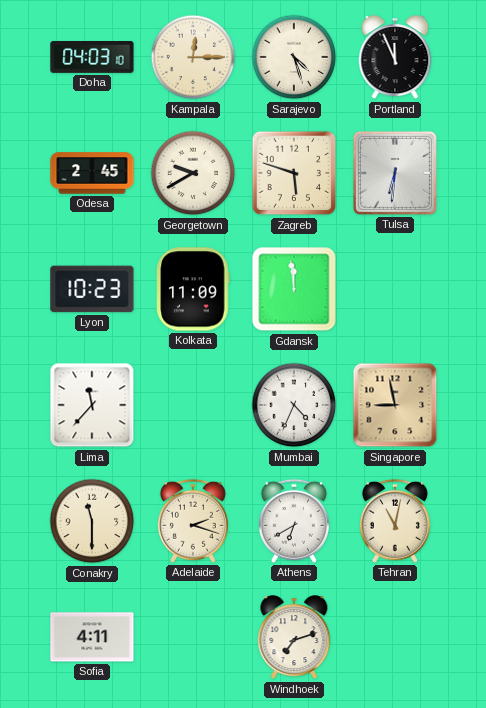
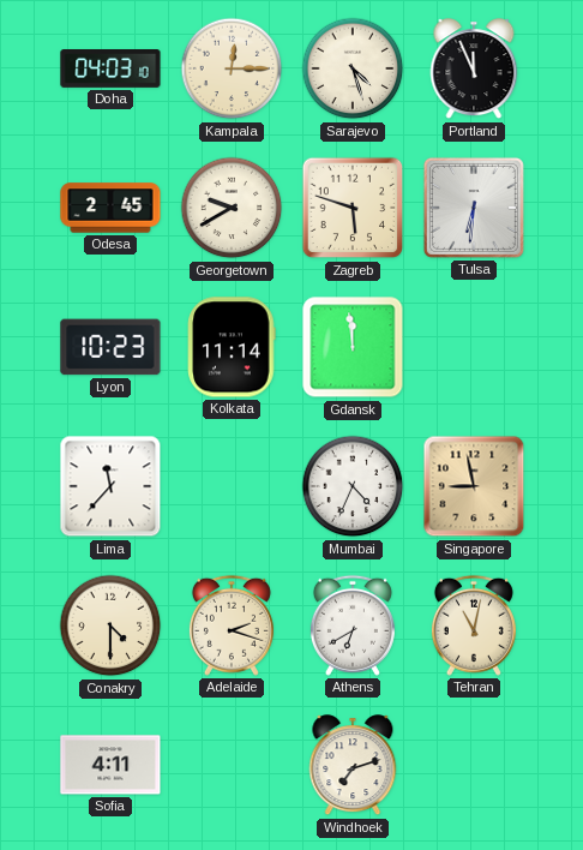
Kolkata: 11:09 -> 11:14
Conakry: 11:30 -> 4:30
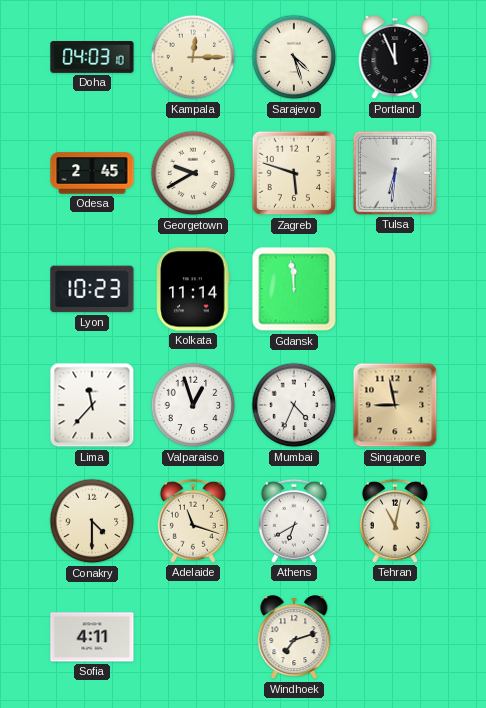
Valparaiso: none -> 12:57
Adelaide: 2:18 -> 11:18
